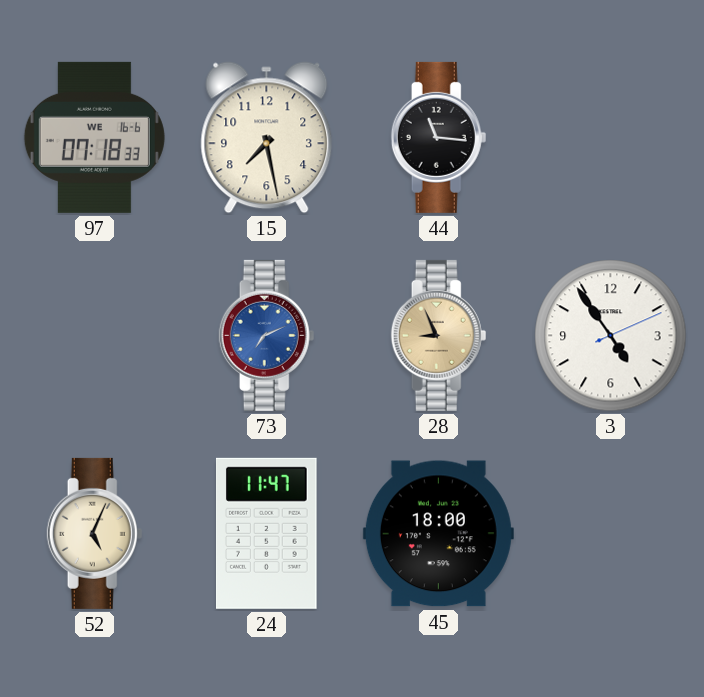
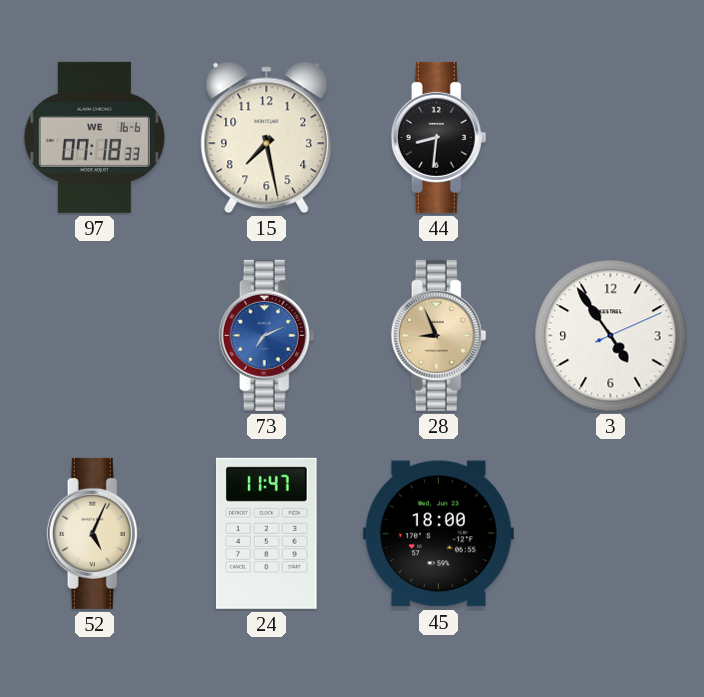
44: 11:16 -> 8:31
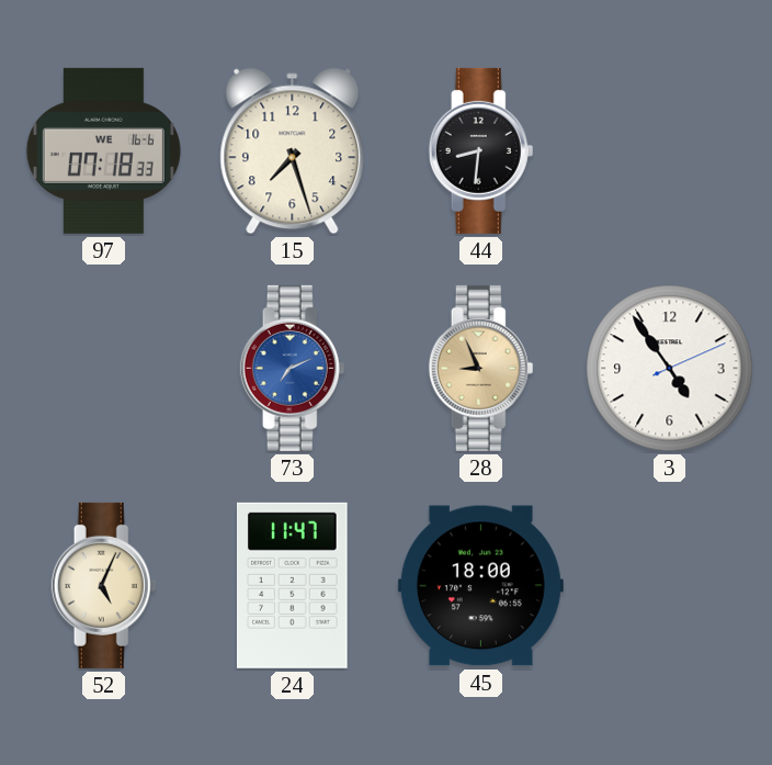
15: 7:28 -> 7:27
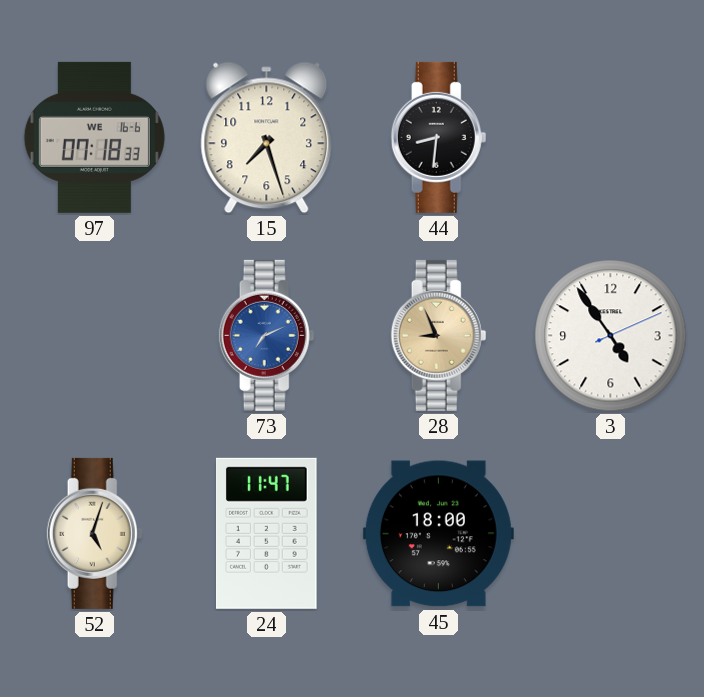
52: 5:04 -> 5:03
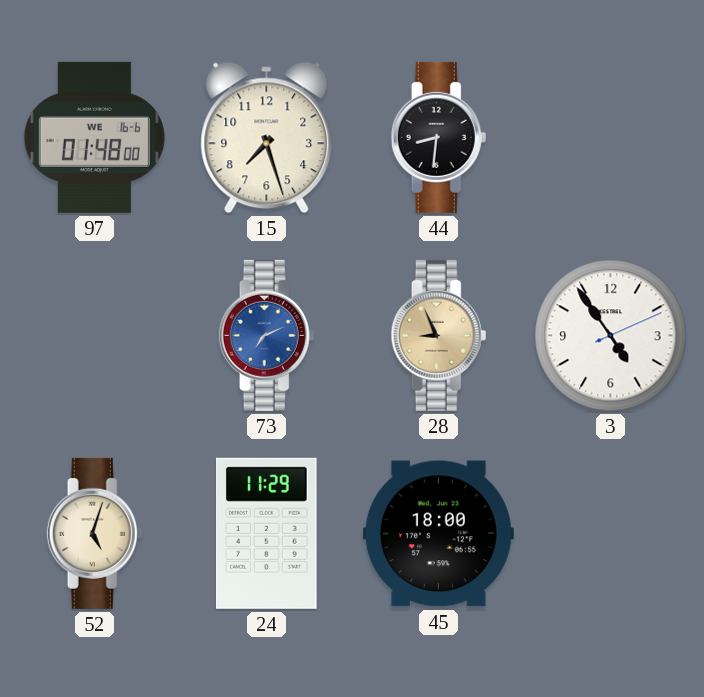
97: 07:18 -> 01:48
24: 11:47 -> 11:29
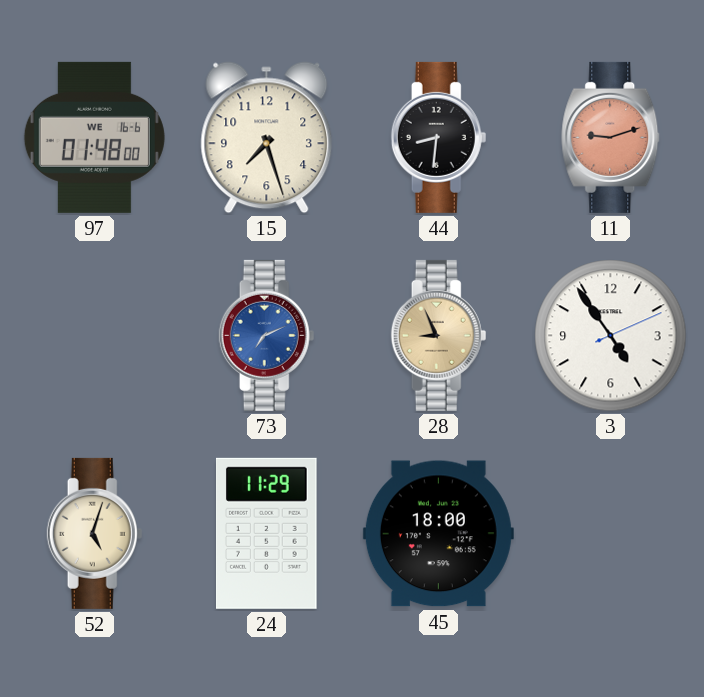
11: none -> 9:12
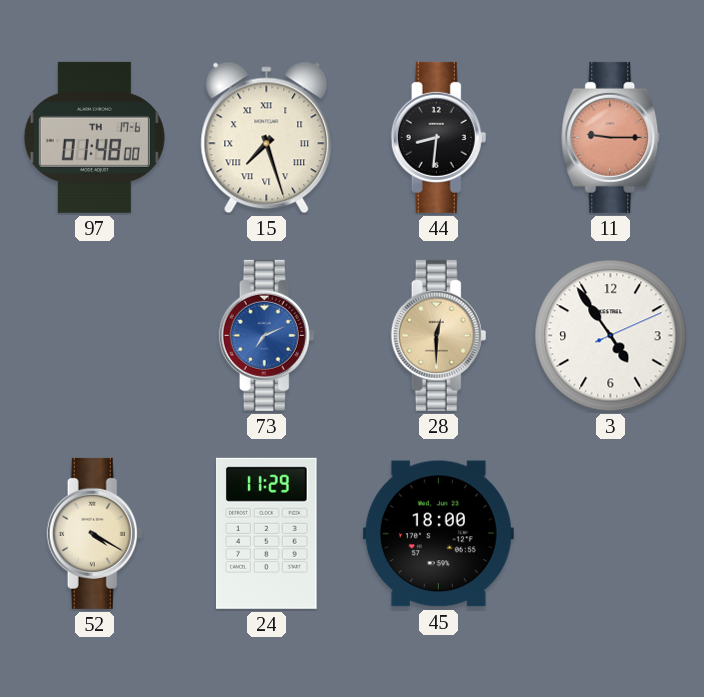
97 date: WE 16-6 -> TH 17-6
15 numerals: Arabic -> Roman
11: 9:12 -> 9:15
28: 8:56 -> 12:30
52: 5:03 -> 4:20
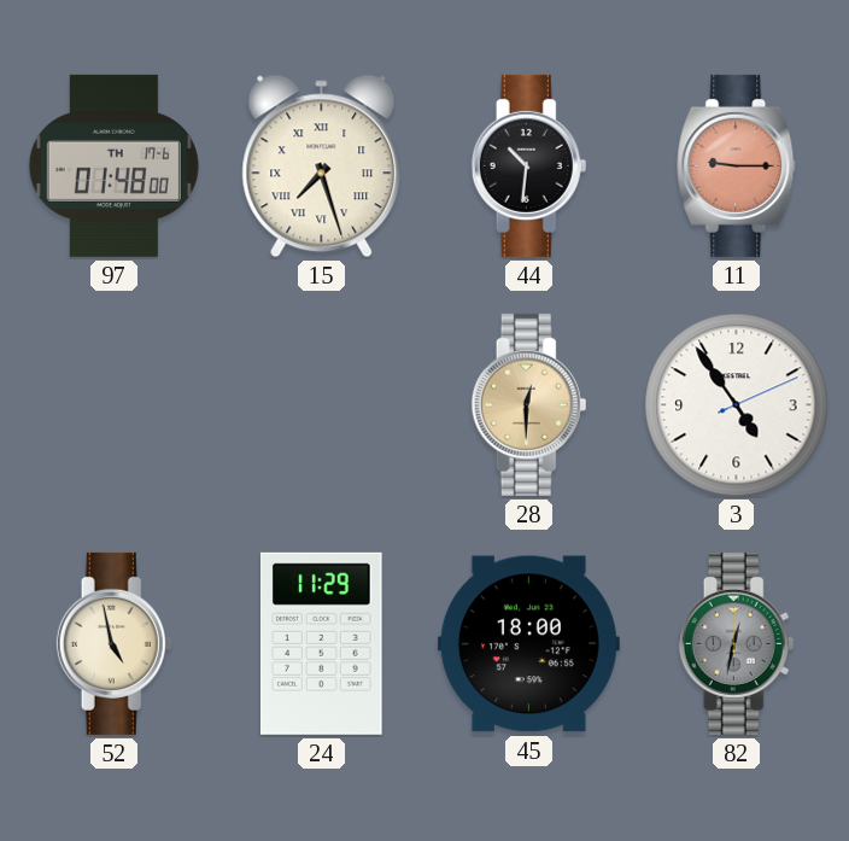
44: 8:31 -> 10:31
73: 7:11 -> none
52: 4:20 -> 4:58
82: none -> 12:32
